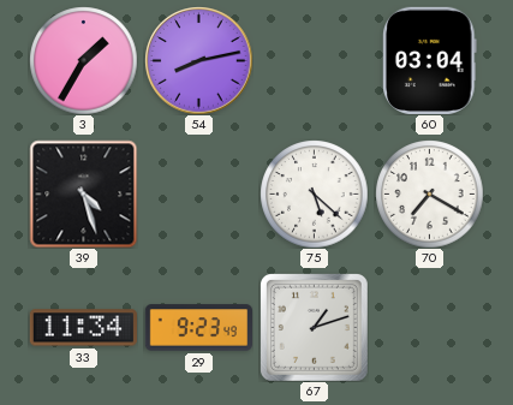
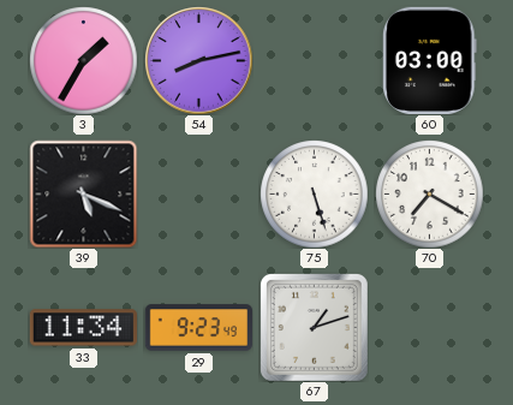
60: 03:04 -> 03:00
39: 4:27 -> 5:19
75: 5:22 -> 5:27
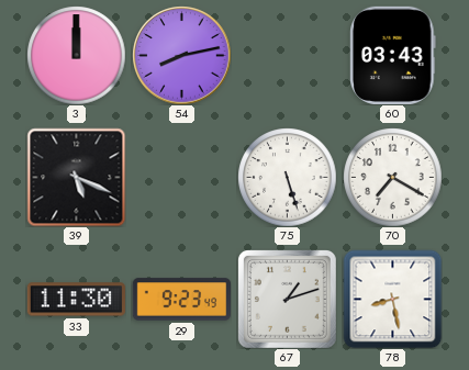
3: 1:35 -> 12:00
60: 03:00 -> 03:43
33: 11:34 -> 11:30
78: none -> 8:28
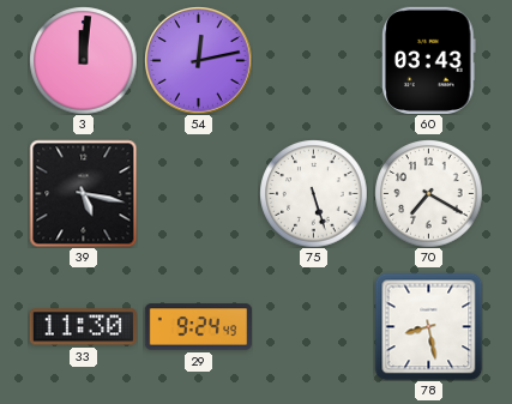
3: 12:00 -> 12:01
54: 8:13 -> 12:13
39: 5:19 -> 5:17
29: 9:23 -> 9:24
67: 1:12 -> none
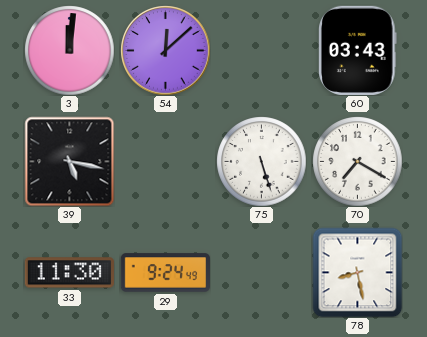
54: 12:13 -> 12:08
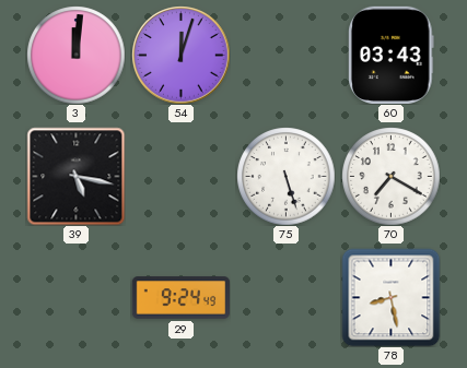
54: 12:08 -> 12:03
33: 11:30 -> none
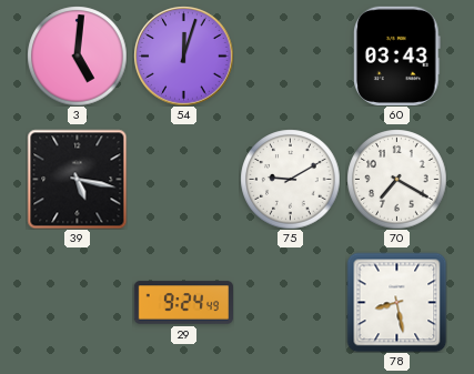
3: 12:01 -> 5:01
75: 5:27 -> 9:10
